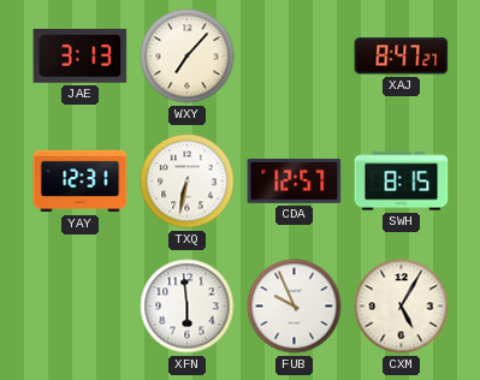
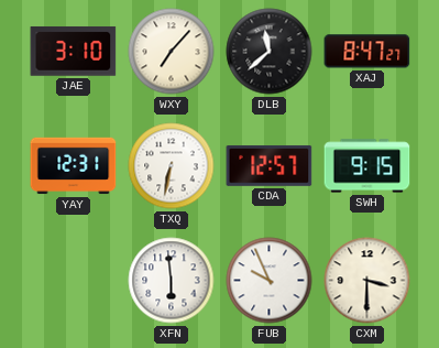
JAE: 3:13 -> 3:10
DLB: none -> 11:38
SWH: 8:15 -> 9:15
CXM: 5:05 -> 3:30
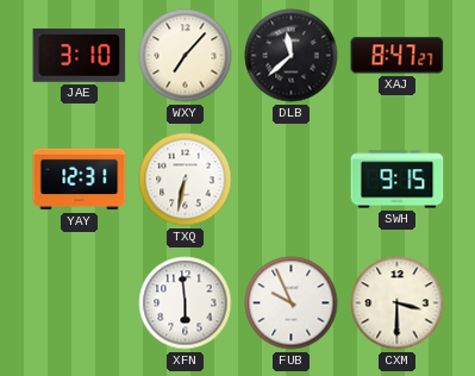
CDA: 12:57 -> none
